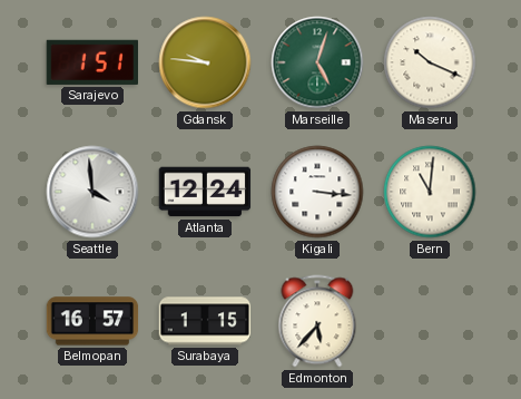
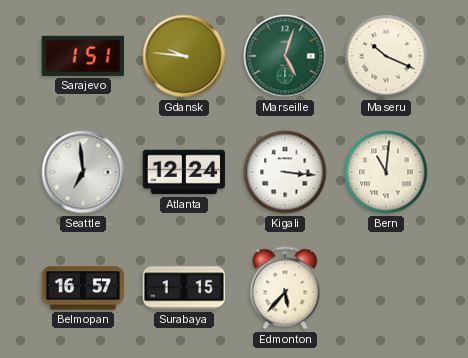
Seattle: 3:59 -> 6:59
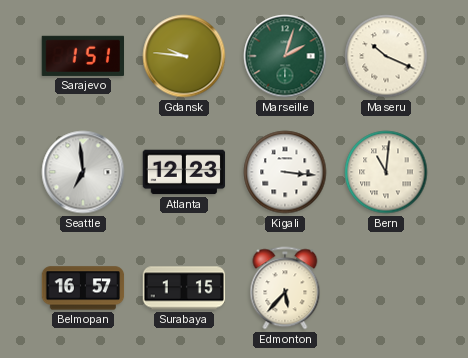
Marseille: 5:03 -> 2:03
Atlanta: 12:24 -> 12:23
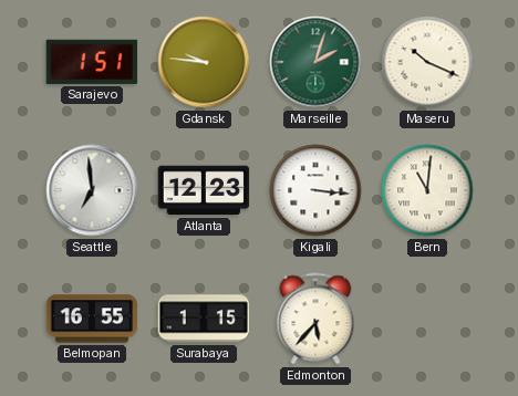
Belmopan: 16:57 -> 16:55
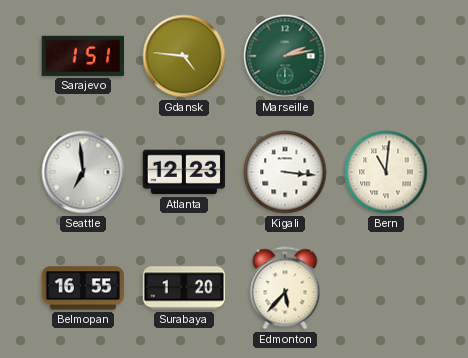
Gdansk: 9:46 -> 4:46
Marseille: 2:03 -> 2:13
Maseru: 10:19 -> none
Surabaya: 1:15 -> 1:20
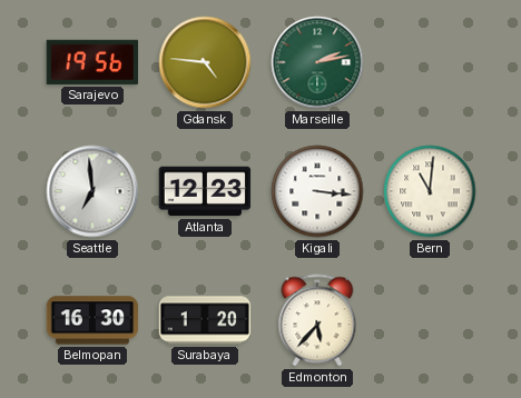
Sarajevo: 1:51 -> 19:56
Belmopan: 16:55 -> 16:30
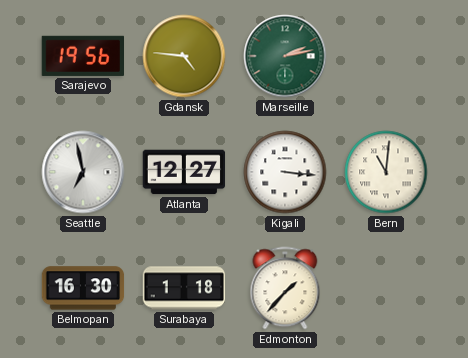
Seattle: 6:59 -> 6:58
Atlanta: 12:23 -> 12:27
Surabaya: 1:20 -> 1:18
Edmonton: 5:37 -> 1:37
